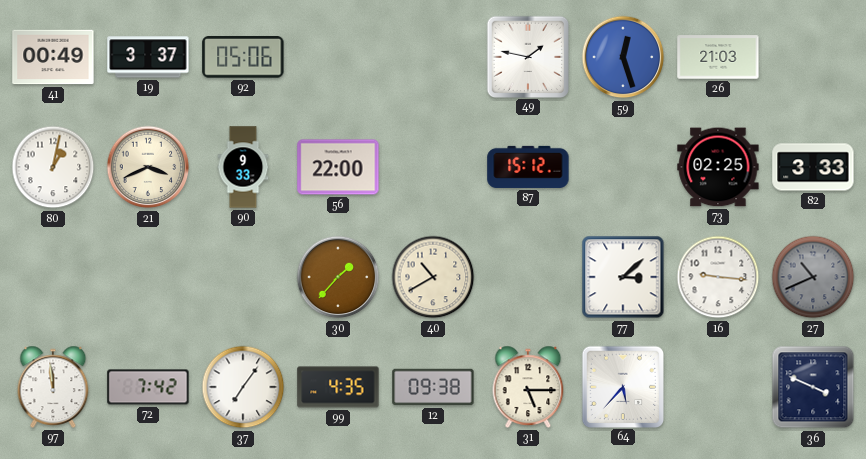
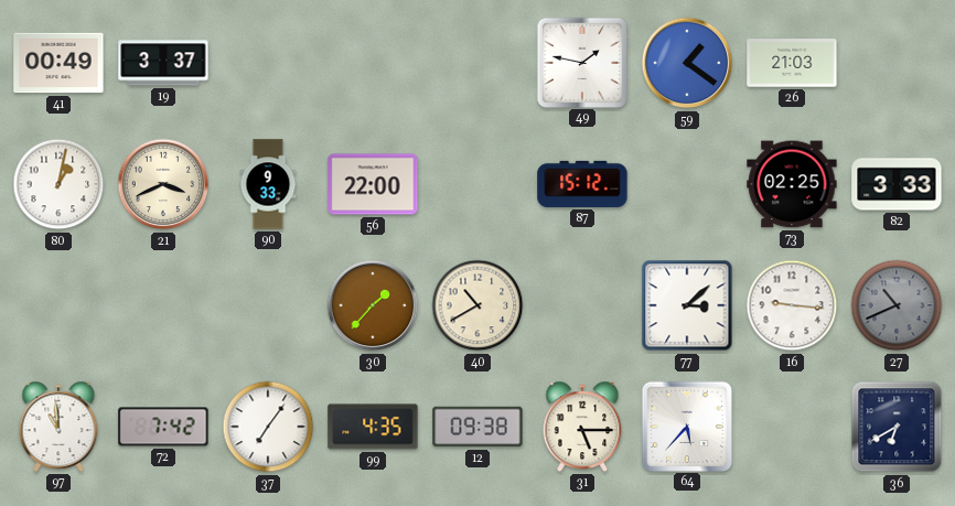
92: 05:06 -> none
59: 12:27 -> 1:21
97: 11:59 -> 10:59
36: 3:49 -> 6:40
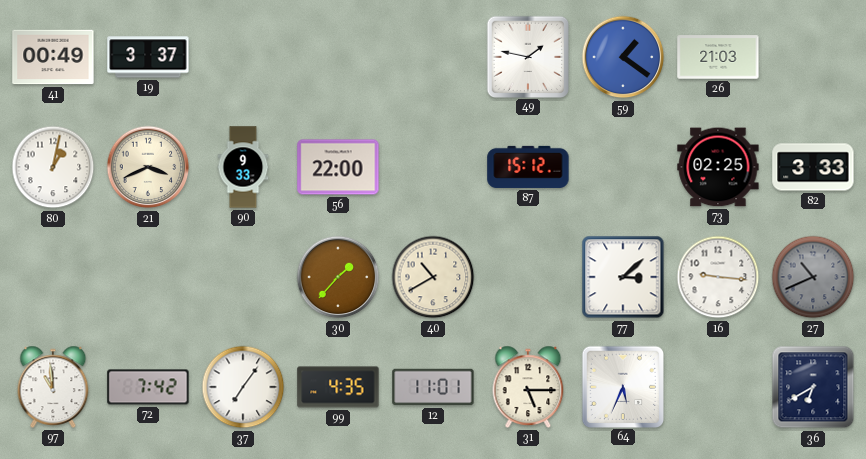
12: 09:38 -> 11:01
64: 5:37 -> 5:34
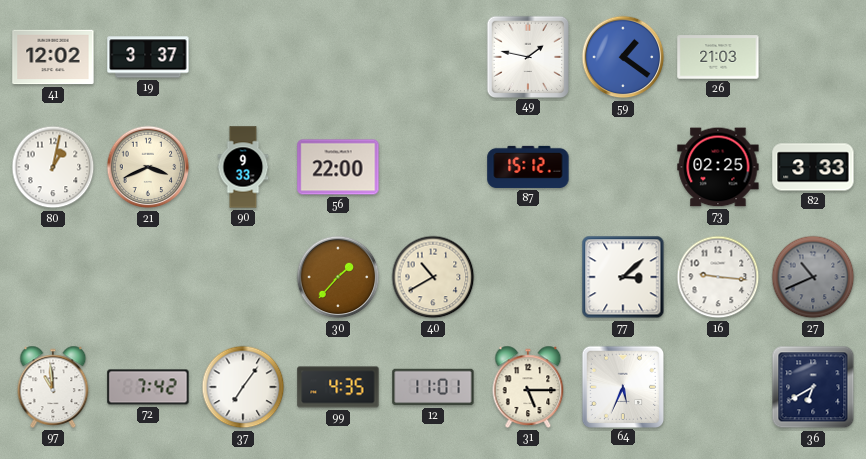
41: 00:49 -> 12:02
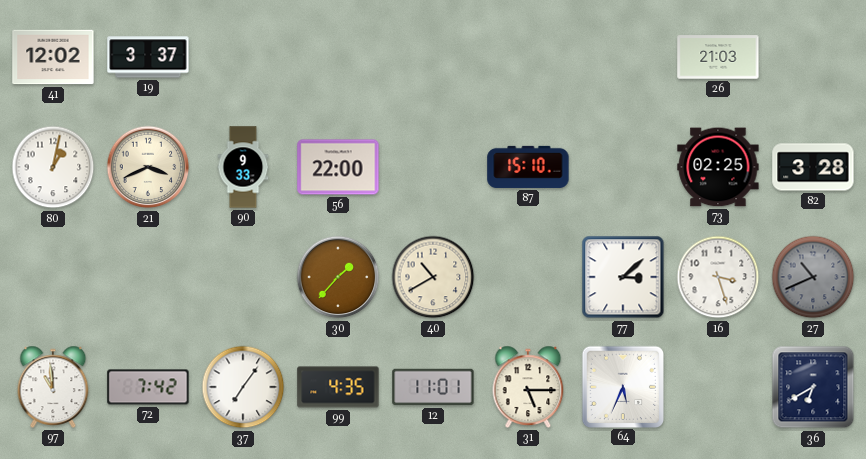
49: 1:47 -> none
59: 1:21 -> none
87: 15:12 -> 15:10
82: 3:33 -> 3:28
16: 9:16 -> 3:27
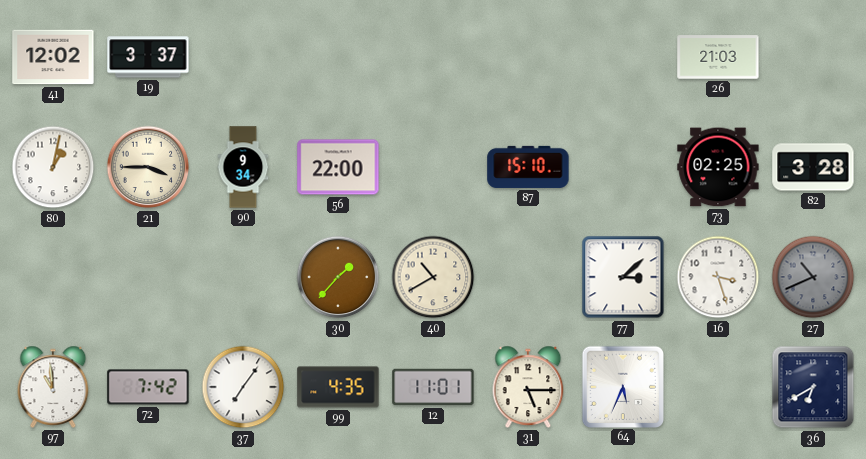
21: 3:41 -> 3:45
90: 9:33 -> 9:34
